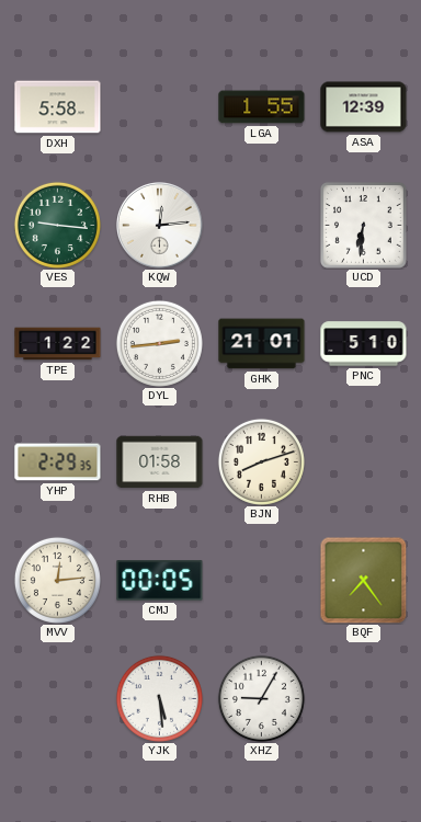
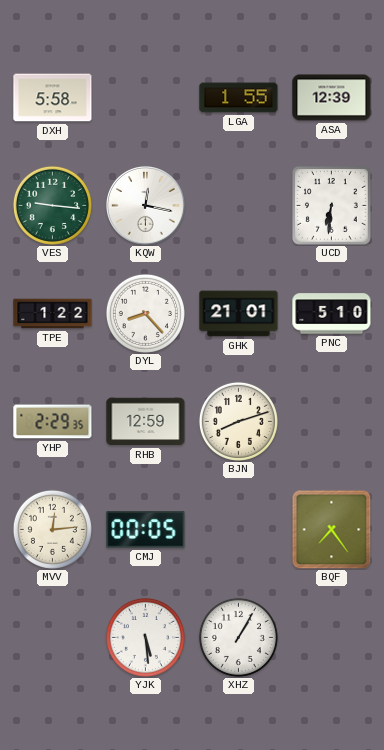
KQW: 12:14 -> 12:17
DYL: 2:44 -> 8:23
RHB: 01:58 -> 12:59
XHZ: 9:05 -> 1:05
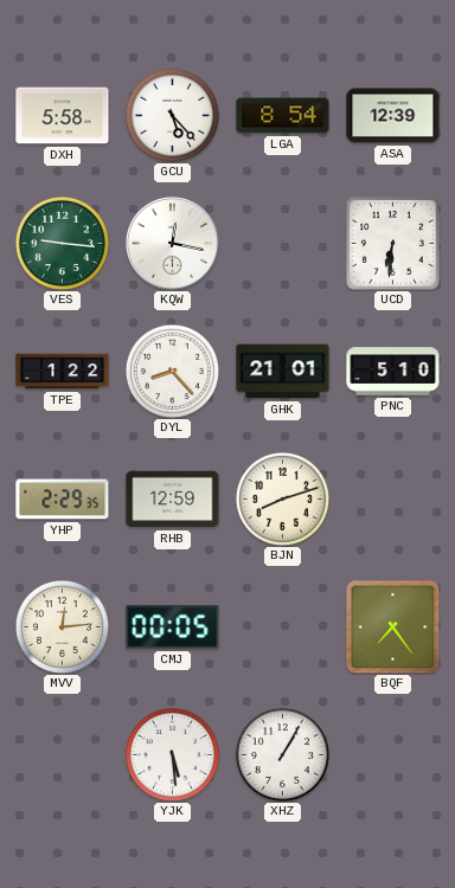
GCU: none -> 5:23
LGA: 1:55 -> 8:54
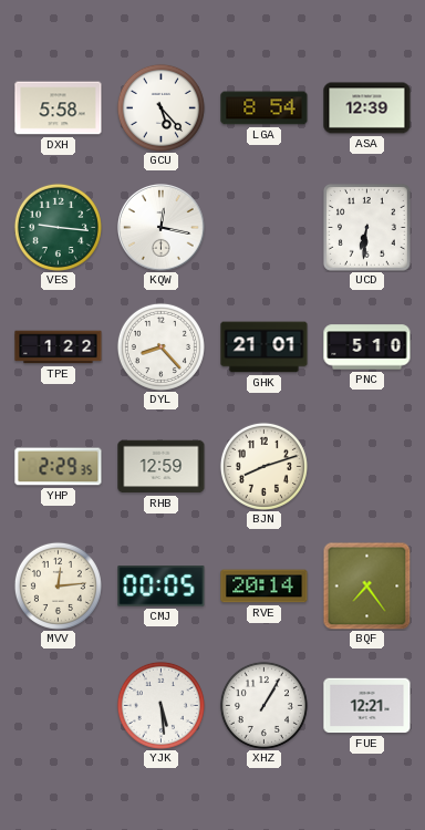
RVE: none -> 20:14
FUE: none -> 12:21
